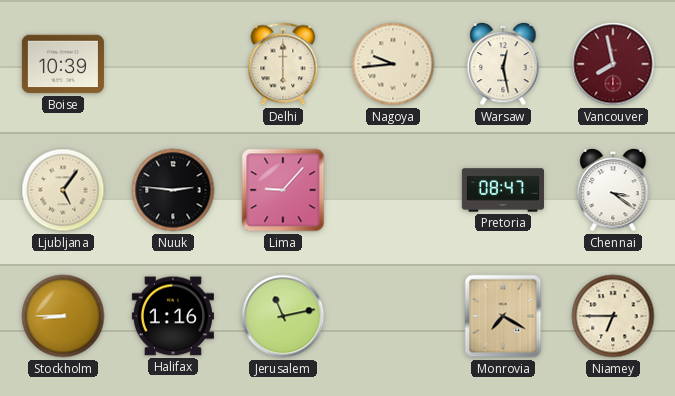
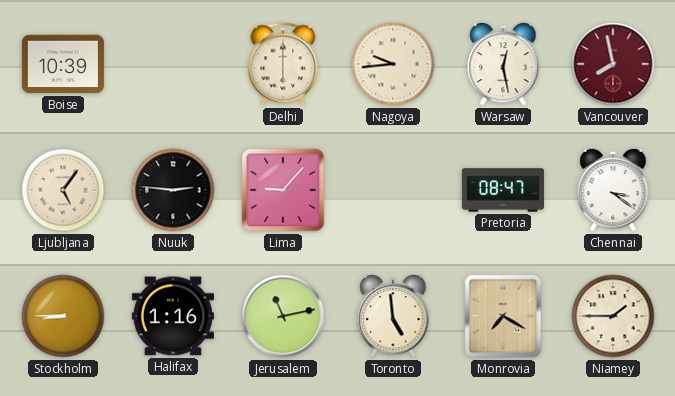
Toronto: none -> 4:59
Niamey: 6:45 -> 1:45
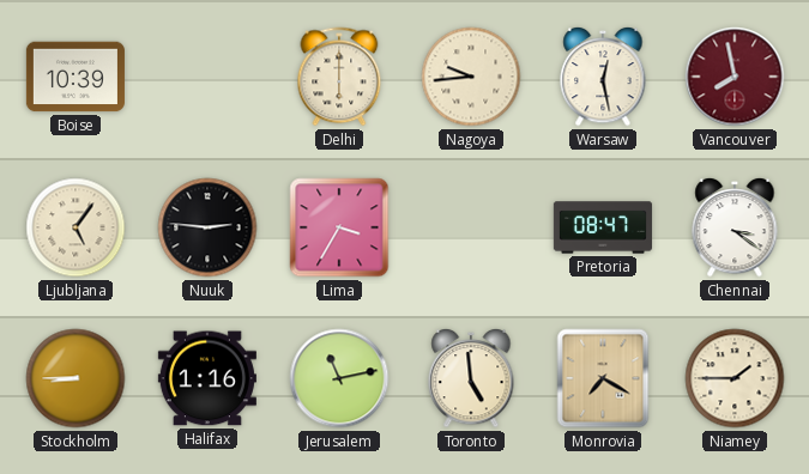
Lima: 9:07 -> 3:35
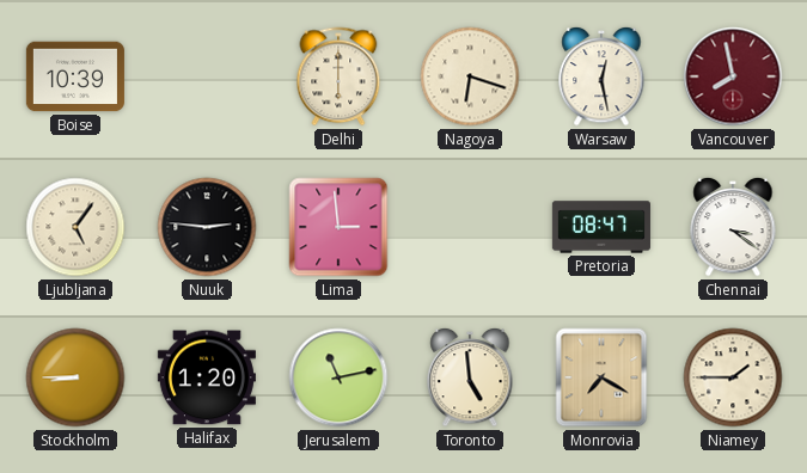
Nagoya: 9:44 -> 6:18
Lima: 3:35 -> 2:59
Halifax: 1:16 -> 1:20
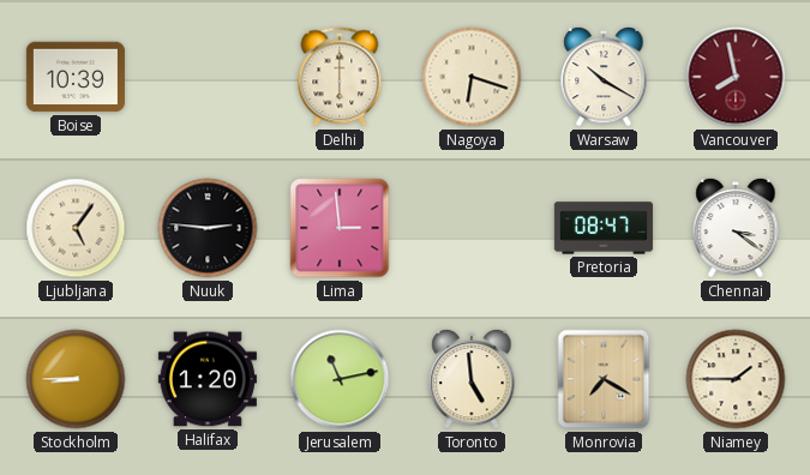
Warsaw: 12:28 -> 10:20
